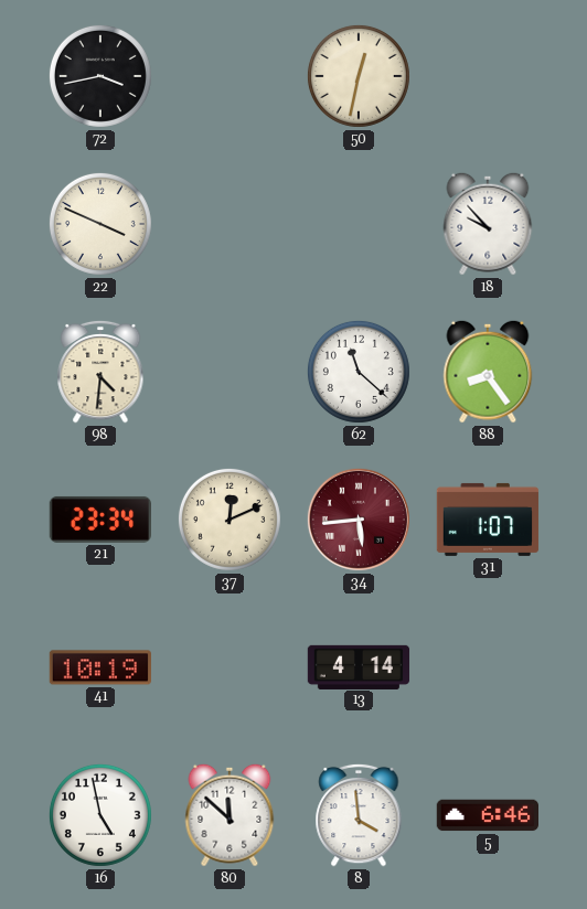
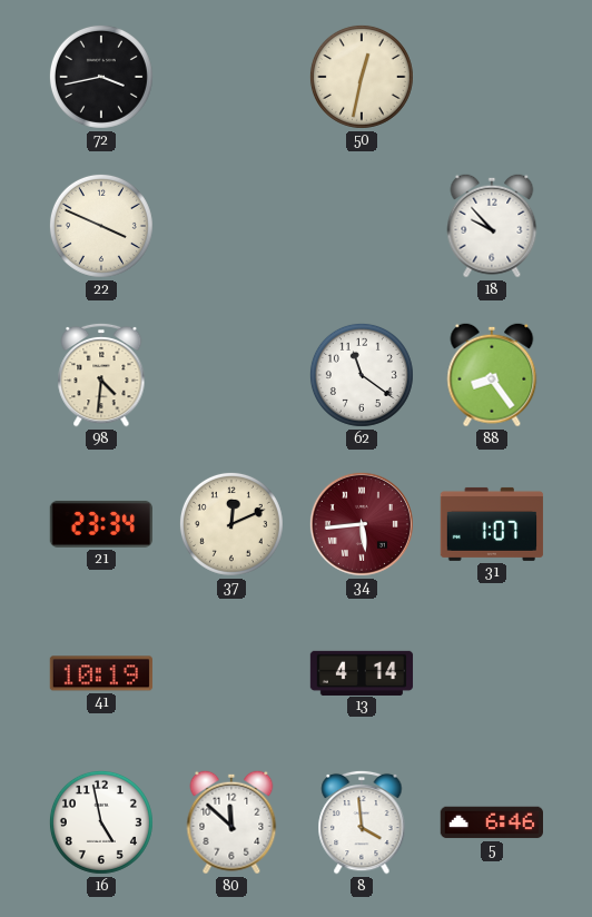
62: 11:22 -> 11:21
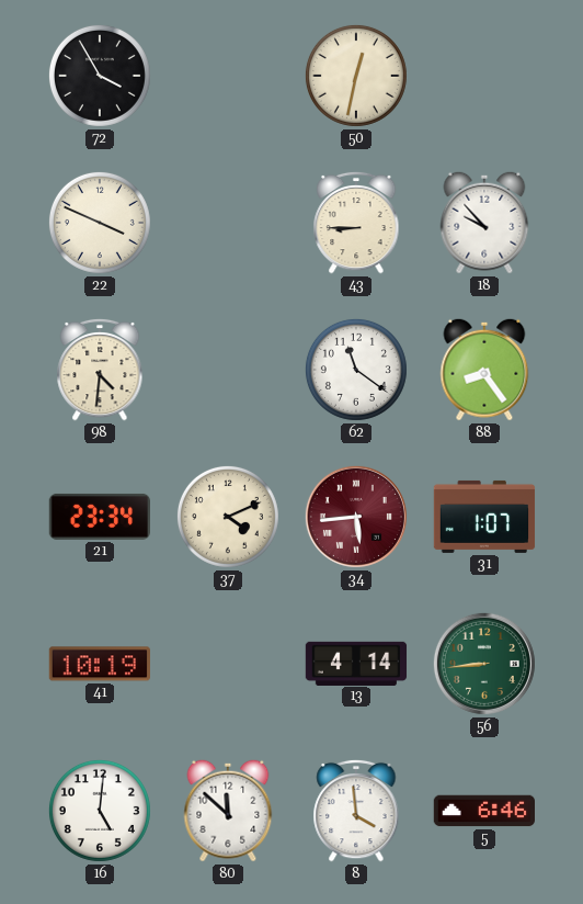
72: 3:43 -> 3:55
43: none -> 8:45
37: 12:11 -> 4:11
56: none -> 8:44
16: 4:58 -> 5:01
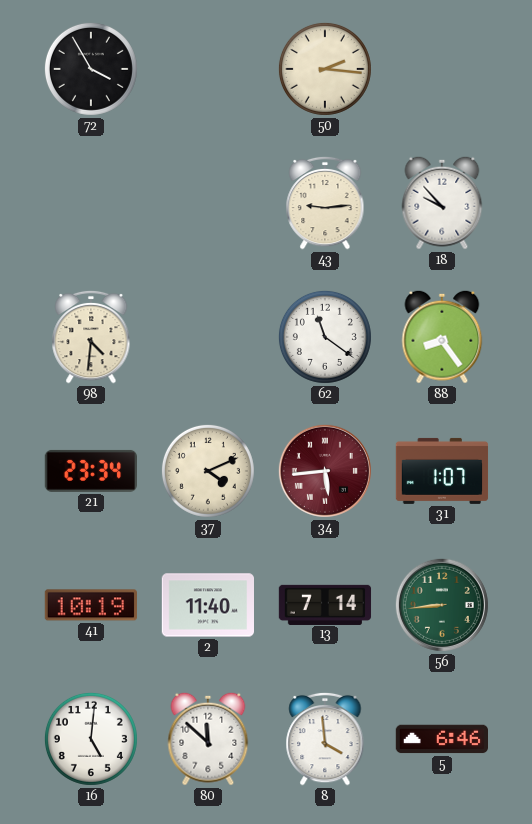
50: 12:32 -> 2:16
22: 3:49 -> none
43: 8:45 -> 9:14
2: none -> 11:40
13: 4:14 -> 7:14
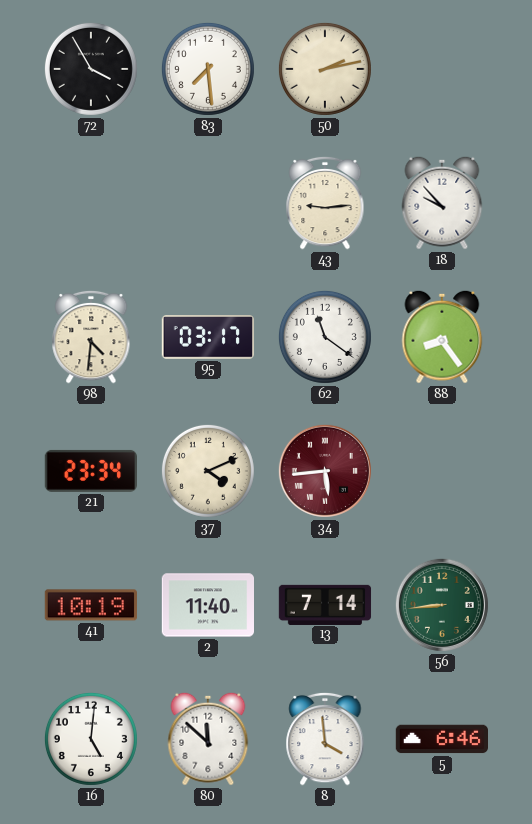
83: none -> 7:29
50: 2:16 -> 2:13
95: none -> 03:17
31: 1:07 -> none
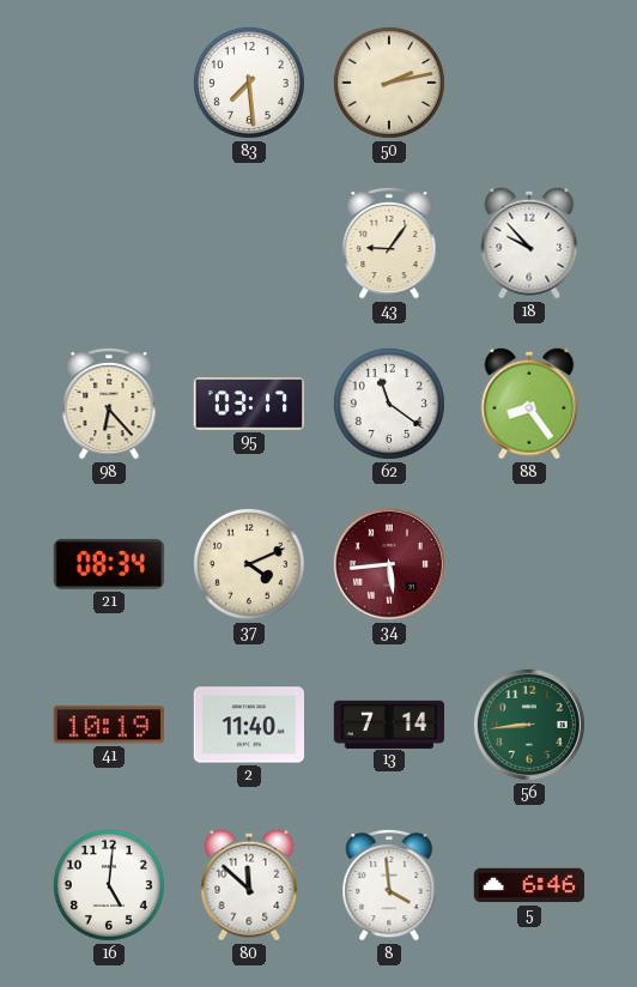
72: 3:55 -> none
43: 9:14 -> 9:06
98: 4:31 -> 6:23
21: 23:34 -> 08:34
